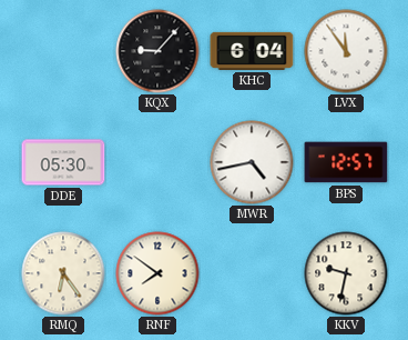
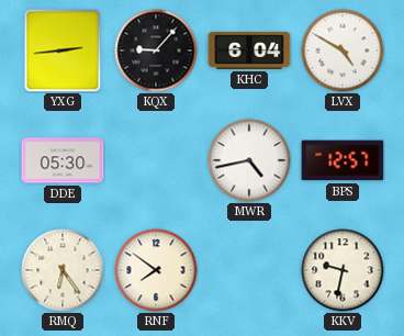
YXG: none -> 2:44
LVX: 11:54 -> 4:50
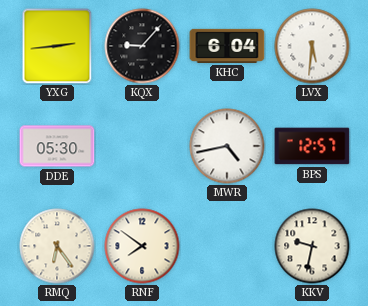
LVX: 4:50 -> 5:31
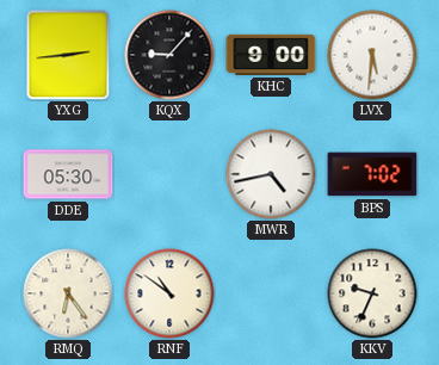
KHC: 6:04 -> 9:00
BPS: 12:57 -> 7:02
RNF: 7:51 -> 10:51
KKV: 9:32 -> 9:34
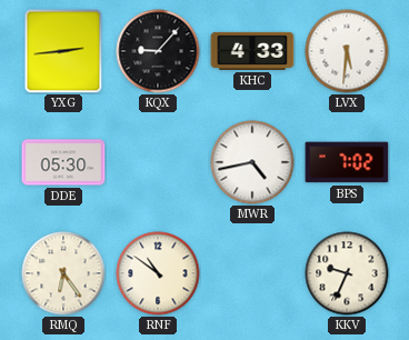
KHC: 9:00 -> 4:33
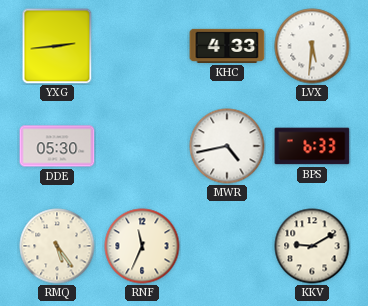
KQX: 9:07 -> none
BPS: 7:02 -> 6:33
RMQ: 6:24 -> 5:24
RNF: 10:51 -> 11:34
KKV: 9:34 -> 9:10
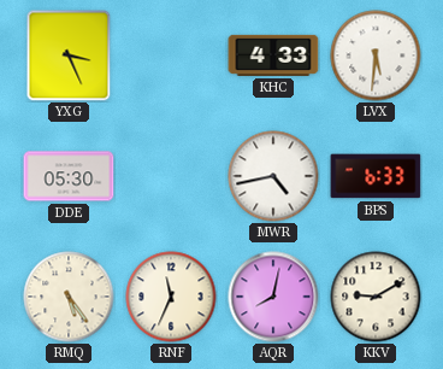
YXG: 2:44 -> 3:26
AQR: none -> 8:02
